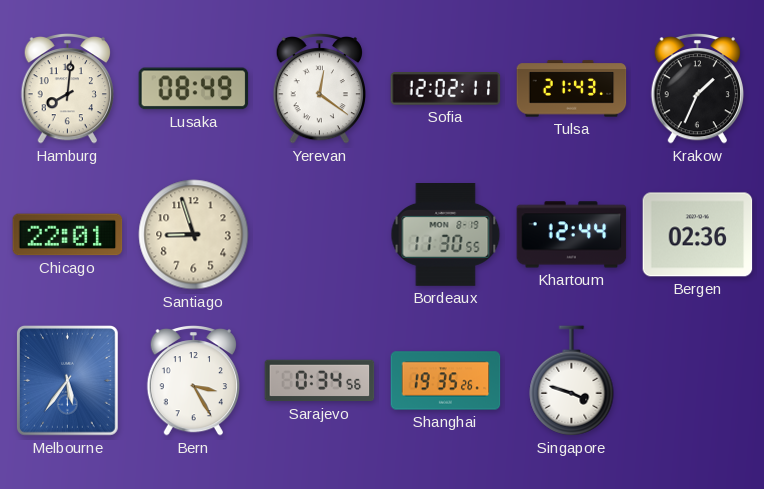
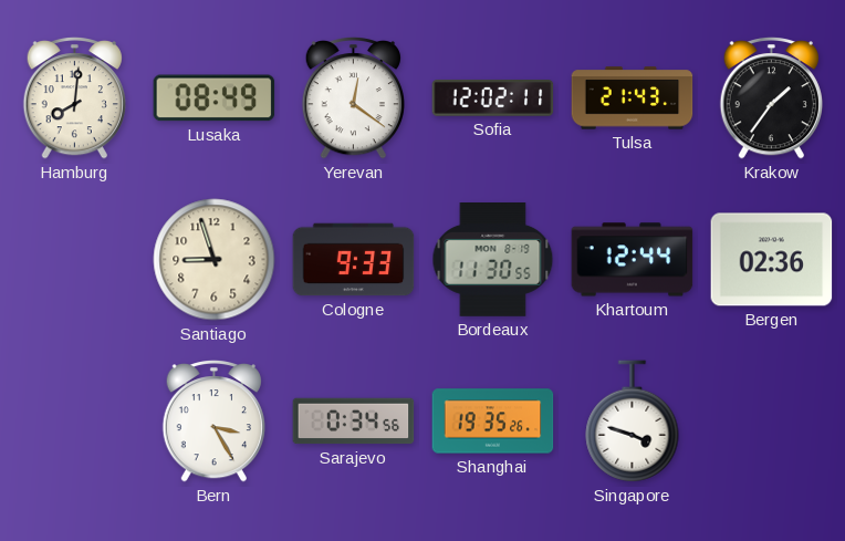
Krakow: 1:34 -> 1:36
Chicago: 22:01 -> none
Cologne: none -> 9:33
Melbourne: 5:36 -> none
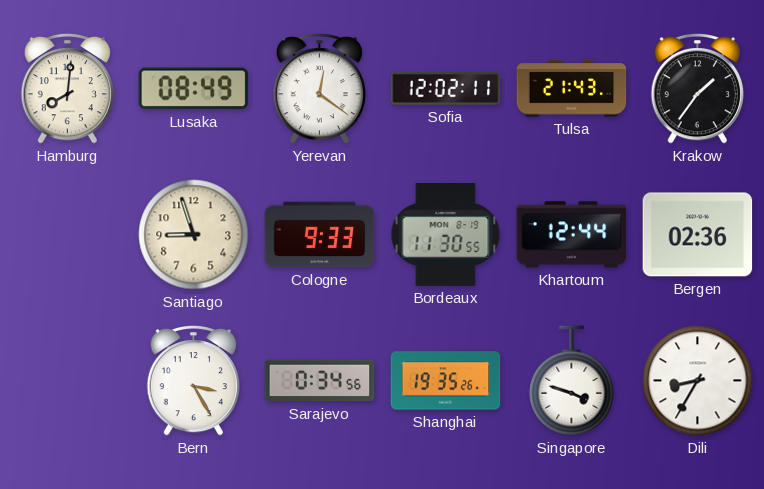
Dili: none -> 8:35
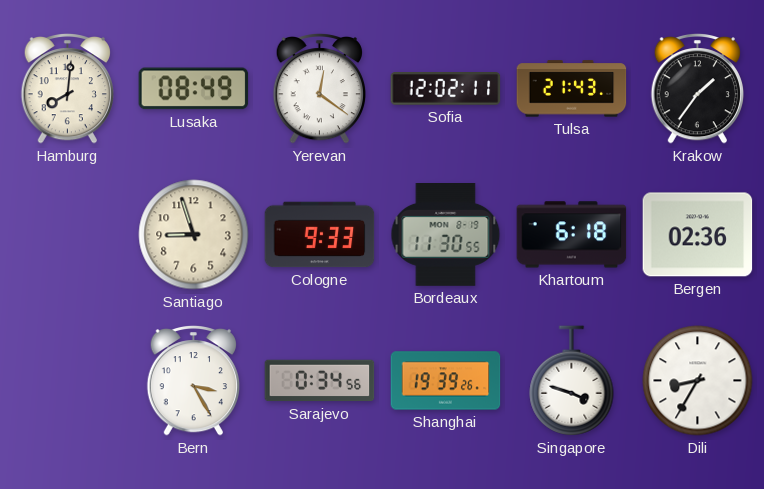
Khartoum: 12:44 -> 6:18
Shanghai: 19:35 -> 19:39
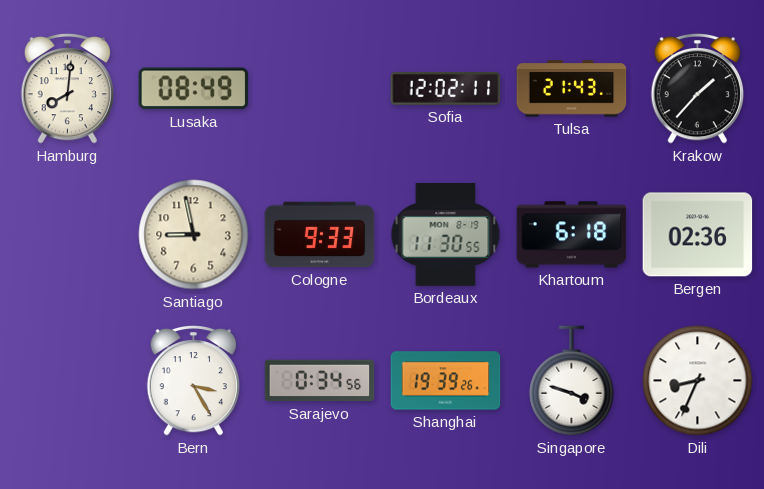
Yerevan: 12:21 -> none
Krakow: 1:36 -> 1:37
Santiago: 8:57 -> 8:58
Dili: 8:35 -> 8:34
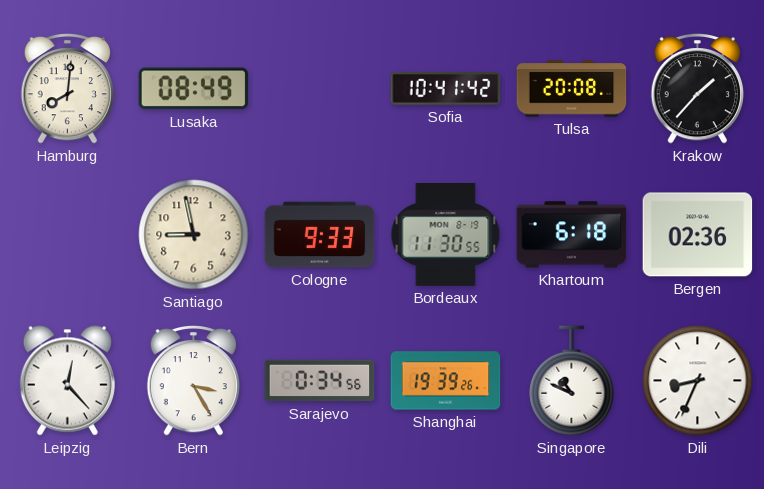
Sofia: 12:02 -> 10:41
Tulsa: 21:43 -> 20:08
Leipzig: none -> 12:23
Singapore: 3:48 -> 10:49
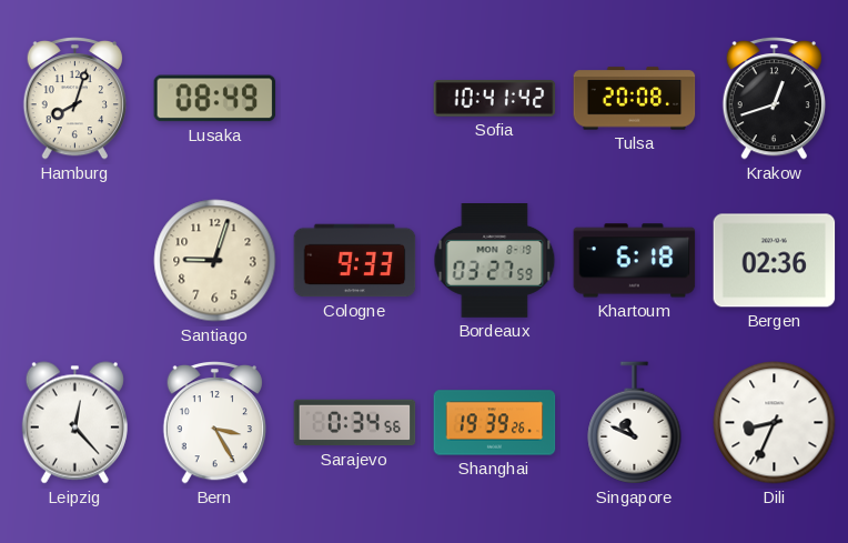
Hamburg: 8:01 -> 8:03
Krakow: 1:37 -> 12:42
Santiago: 8:58 -> 9:03
Bordeaux: 11:30 -> 03:27
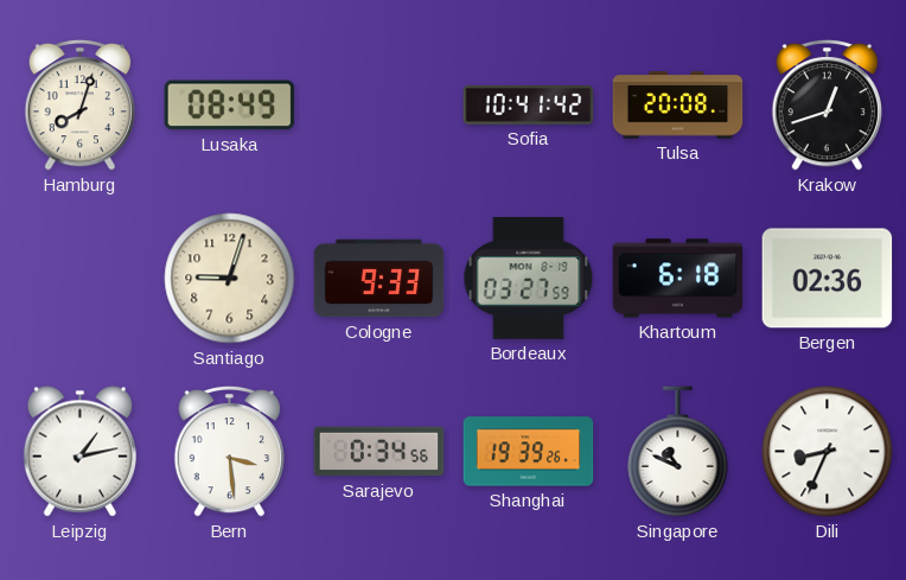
Leipzig: 12:23 -> 1:13
Bern: 3:25 -> 3:29
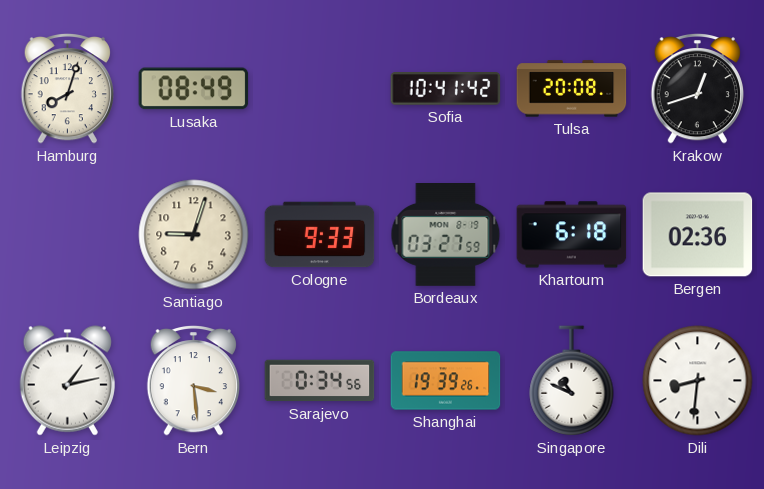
Dili: 8:34 -> 8:31
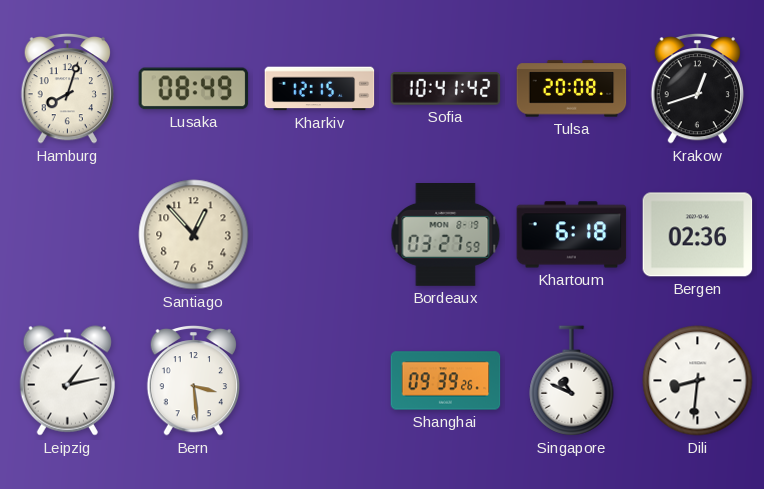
Kharkiv: none -> 12:15
Santiago: 9:03 -> 12:53
Cologne: 9:33 -> none
Sarajevo: 0:34 -> none
Shanghai: 19:39 -> 09:39
